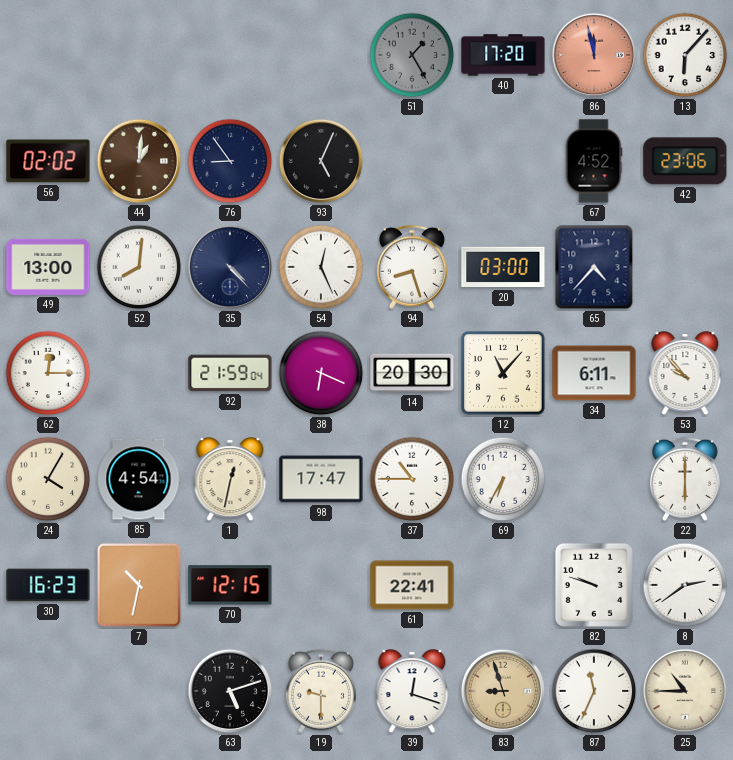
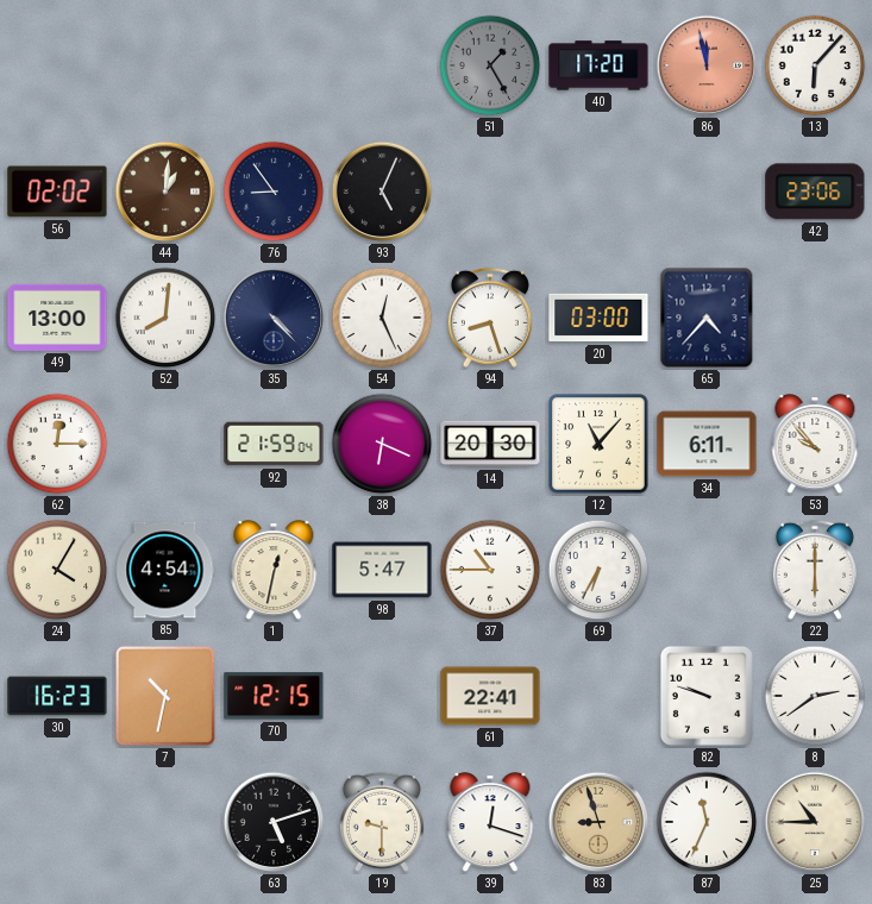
67: 4:52 -> none
98: 17:47 -> 5:47
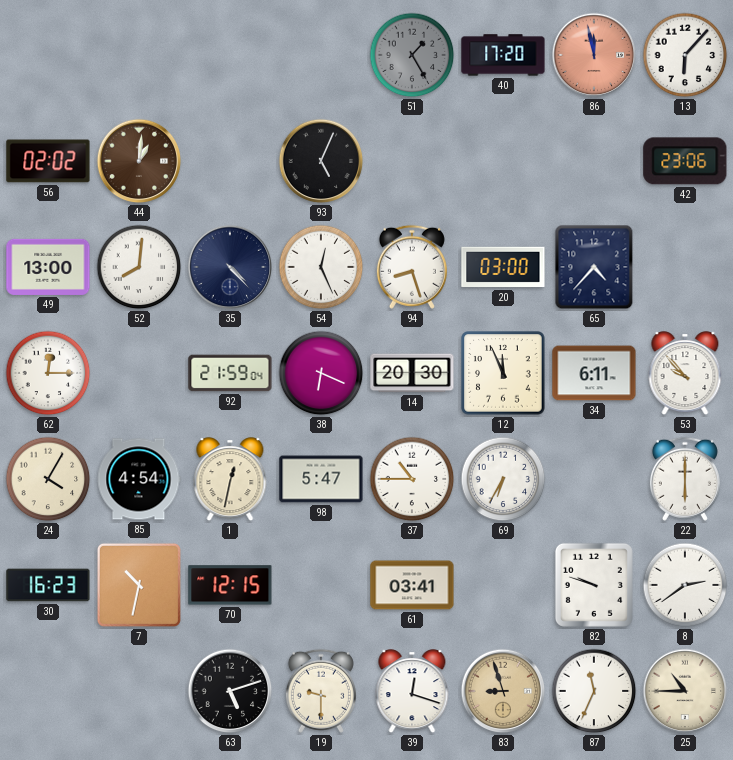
76: 8:54 -> none
12: 11:07 -> 11:56
61: 22:41 -> 03:41
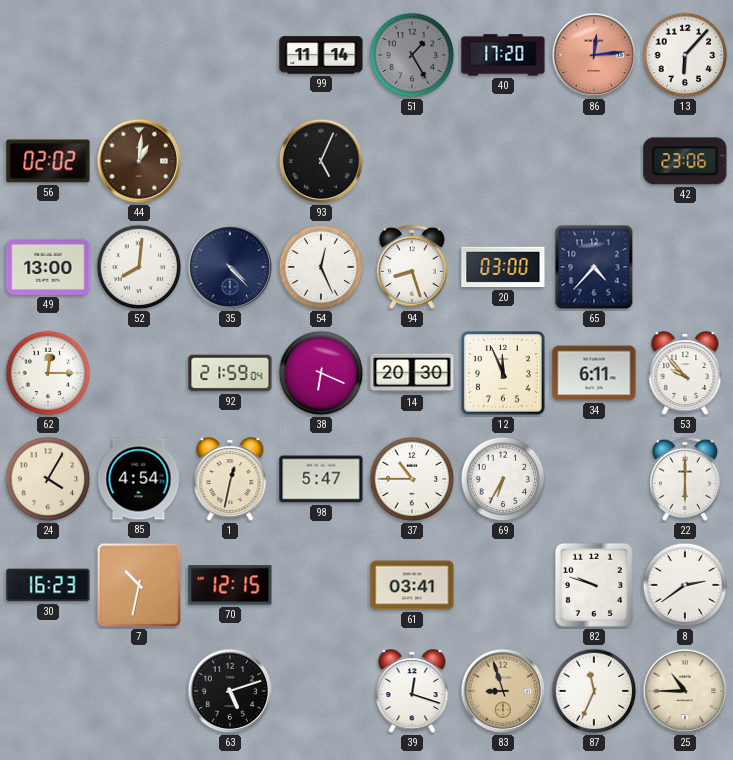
99: none -> 11:14
86: 11:58 -> 12:14
19: 9:30 -> none
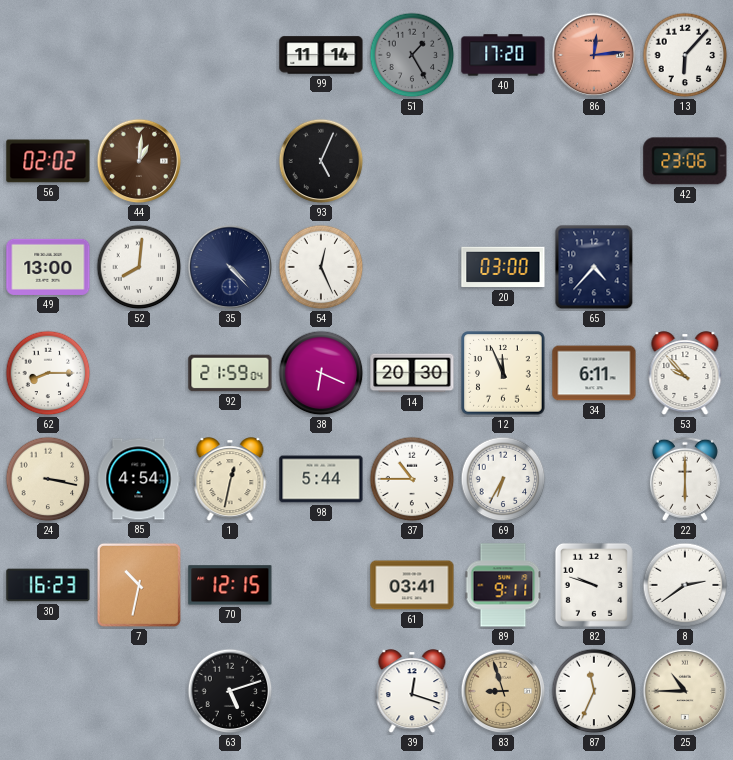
94: 8:27 -> none
62: 12:15 -> 8:15
24: 4:05 -> 3:17
98: 5:47 -> 5:44
89: none -> 9:11
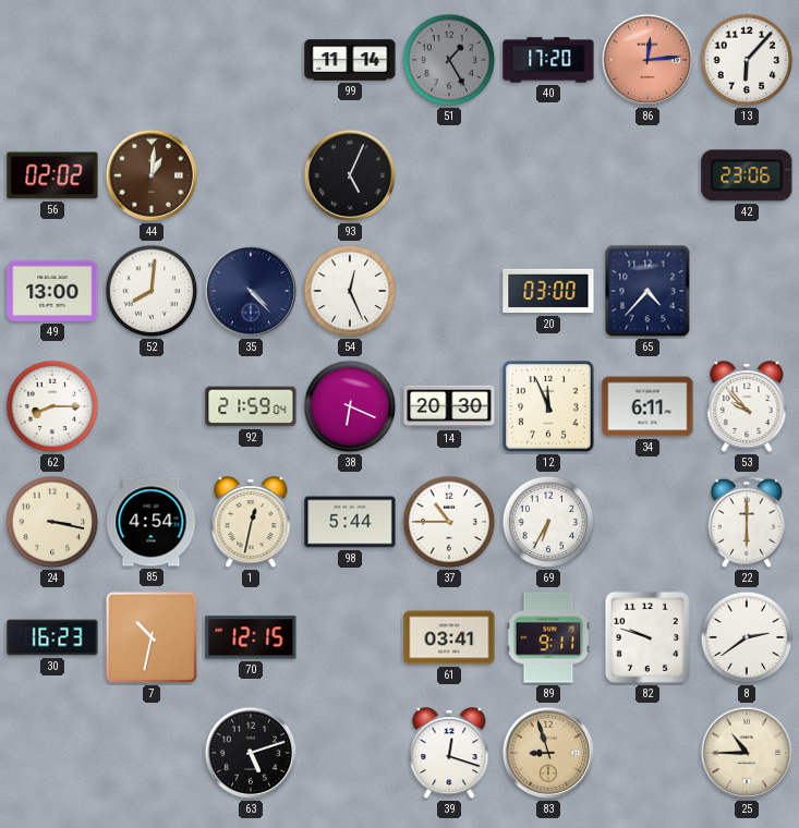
87: 11:34 -> none
